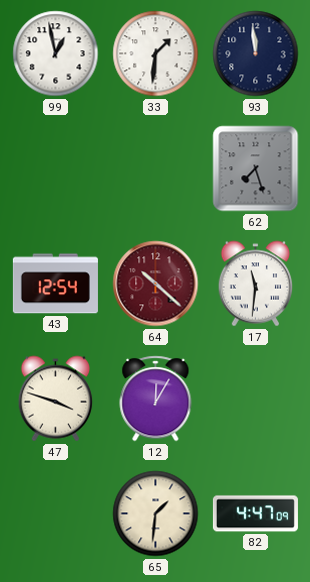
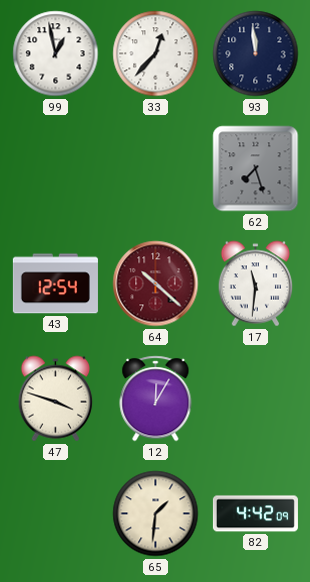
33: 1:31 -> 12:37
82: 4:47 -> 4:42
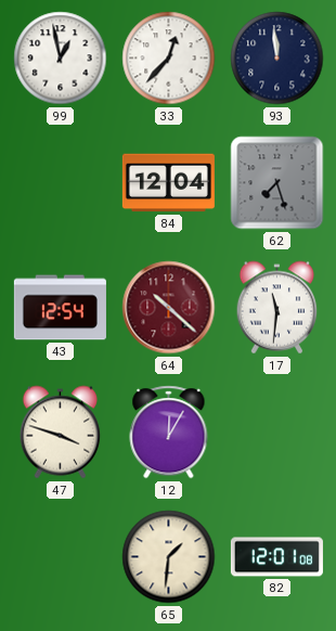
84: none -> 12:04
82: 4:42 -> 12:01
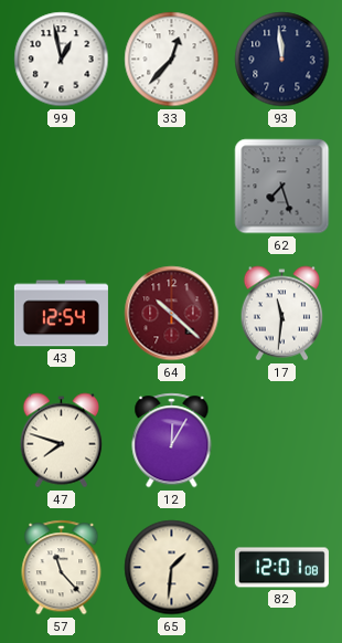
84: 12:04 -> none
47: 3:48 -> 7:48
57: none -> 11:23
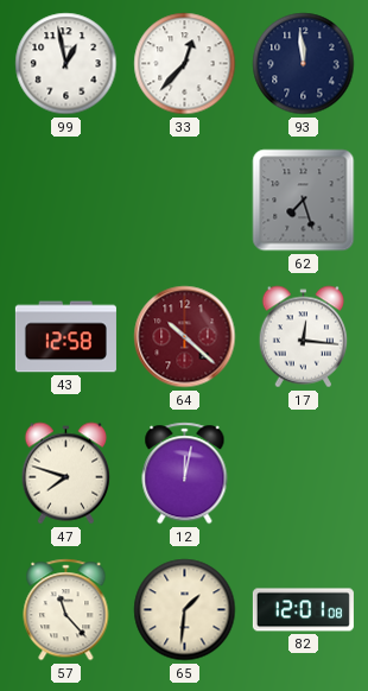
43: 12:54 -> 12:58
17: 11:31 -> 12:16
12: 12:05 -> 12:02
